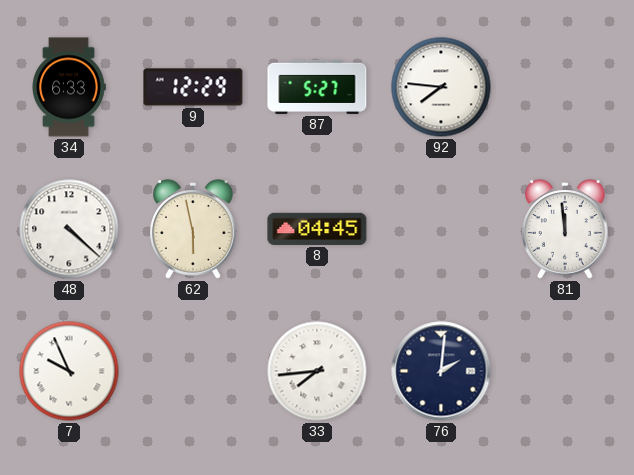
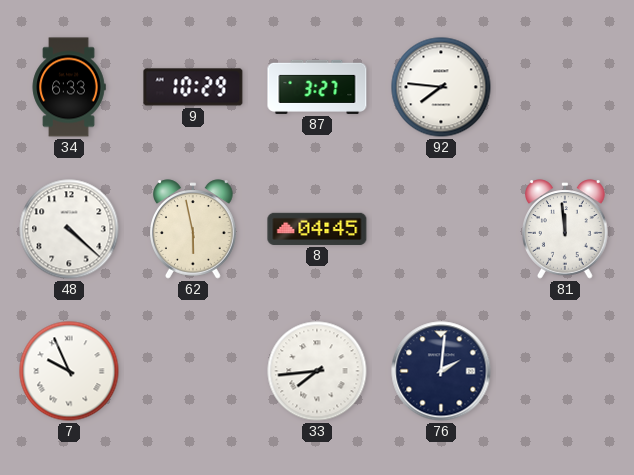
9: 12:29 -> 10:29
87: 5:27 -> 3:27
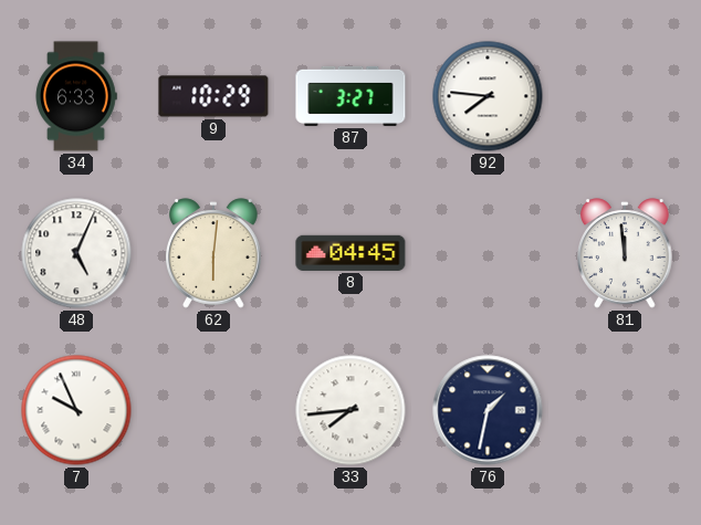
48: 4:22 -> 5:04
62: 5:58 -> 6:01
76: 2:01 -> 1:32
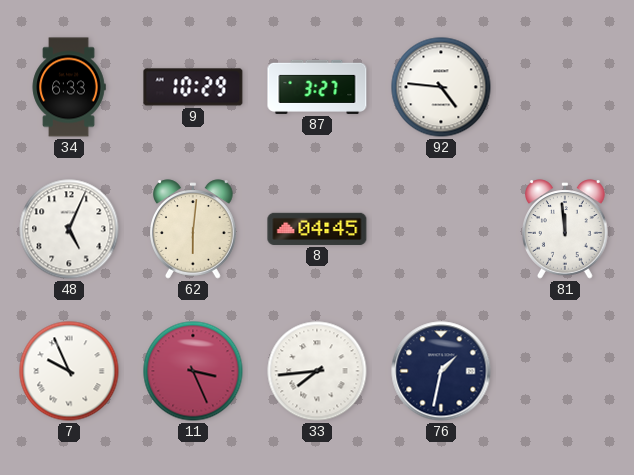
92: 7:46 -> 4:46
11: none -> 3:26
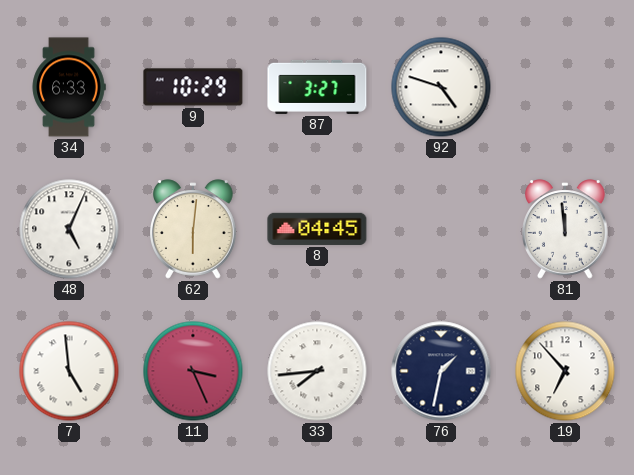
92: 4:46 -> 4:48
7: 9:56 -> 4:59
19: none -> 6:53
